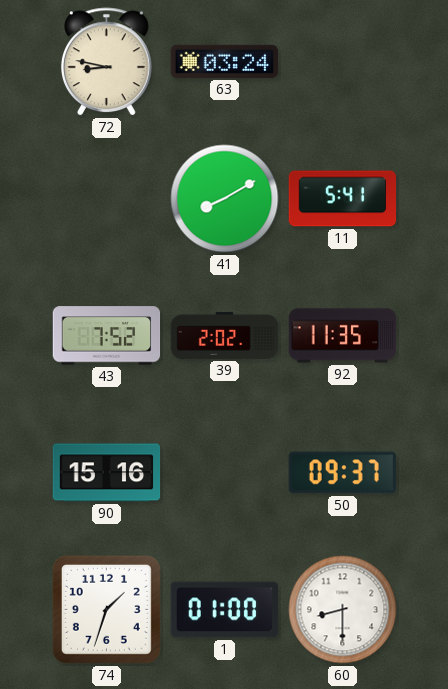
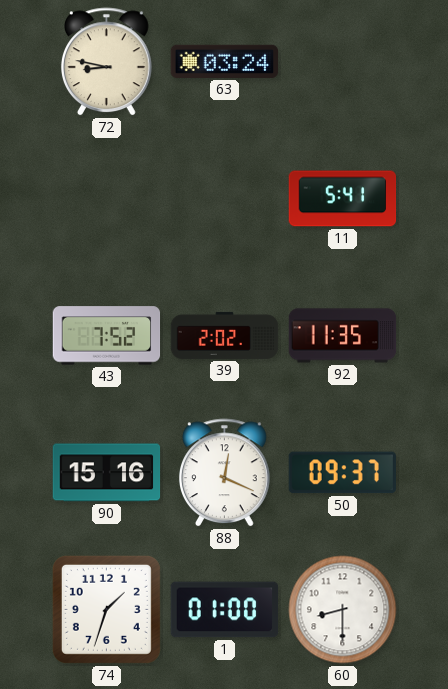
41: 8:10 -> none
88: none -> 12:19
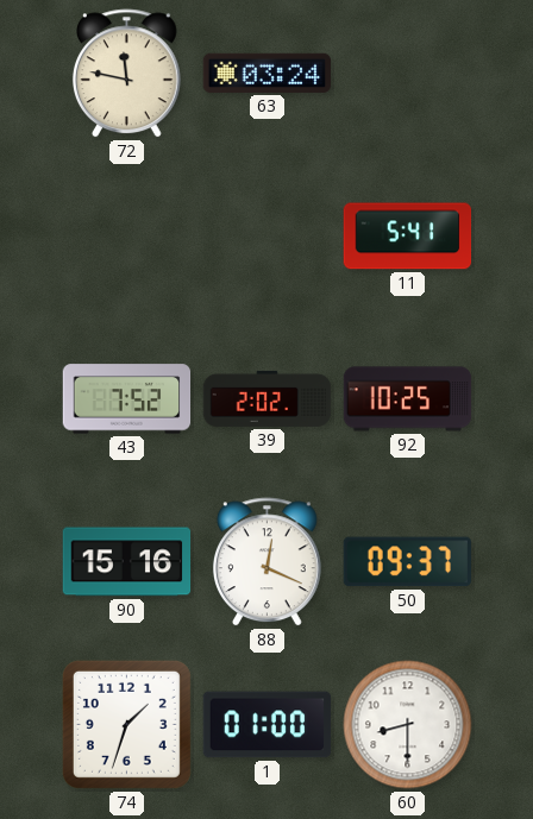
72: 8:47 -> 11:47
92: 11:35 -> 10:25
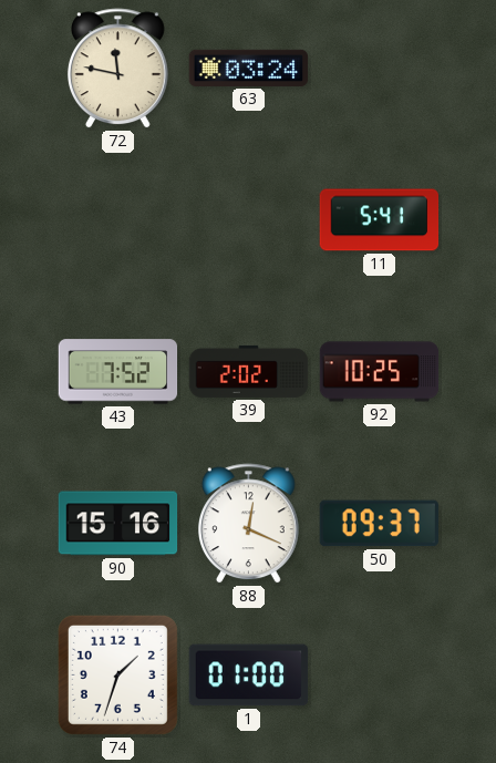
60: 8:30 -> none
